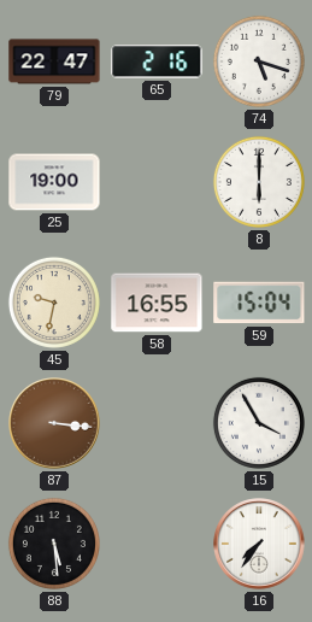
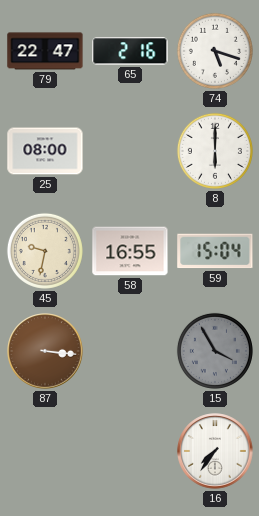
25: 19:00 -> 08:00
15 dial: white -> grey
88: 5:29 -> none
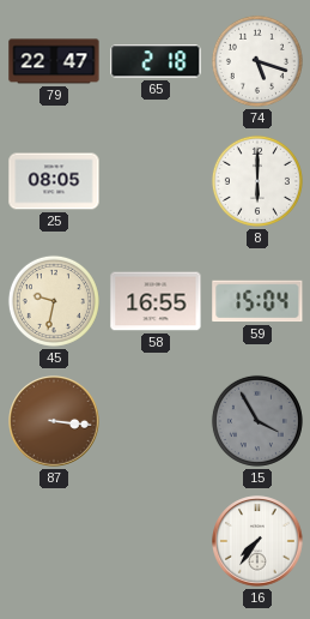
65: 2:16 -> 2:18
25: 08:00 -> 08:05
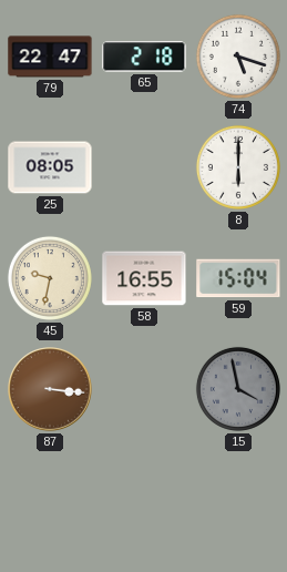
15: 3:55 -> 3:58
16: 7:36 -> none
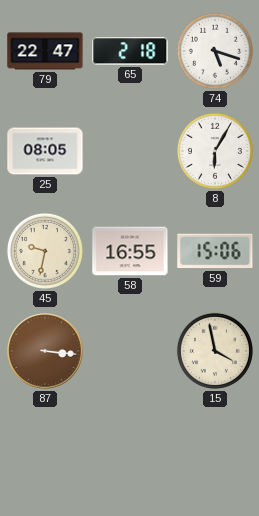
8: 6:00 -> 6:05
59: 15:04 -> 15:06
15 dial: grey -> cream
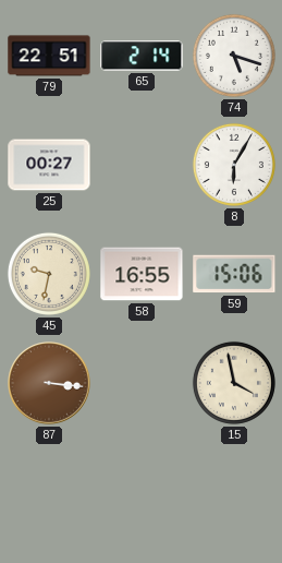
79: 22:47 -> 22:51
65: 2:18 -> 2:14
25: 08:05 -> 00:27
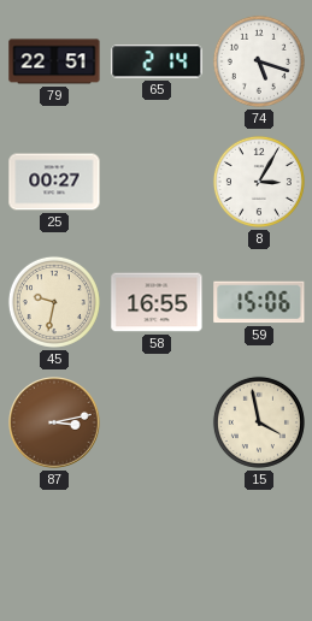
8: 6:05 -> 3:05
87: 3:16 -> 3:13
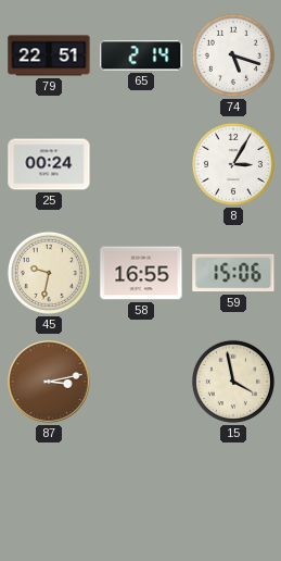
25: 00:27 -> 00:24
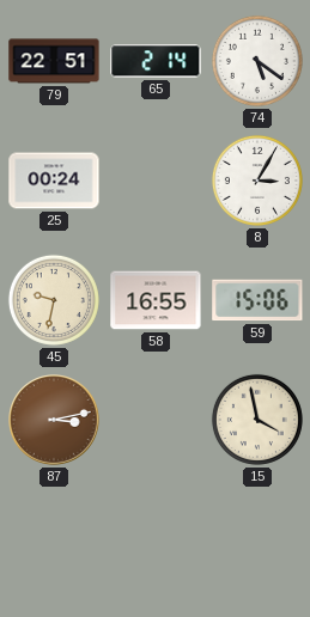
74: 5:18 -> 5:21
